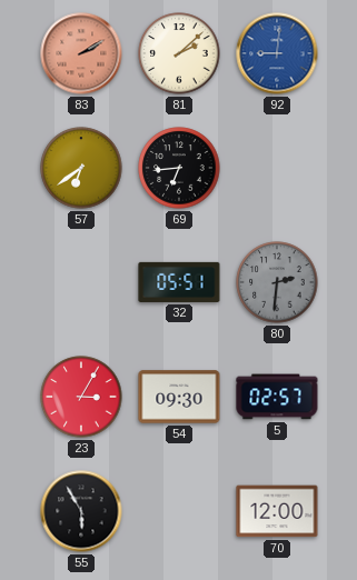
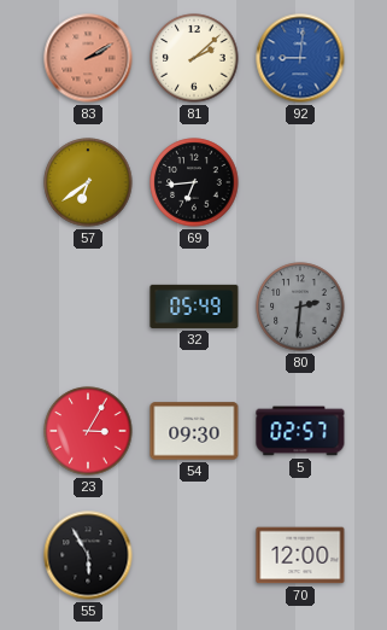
32: 05:51 -> 05:49
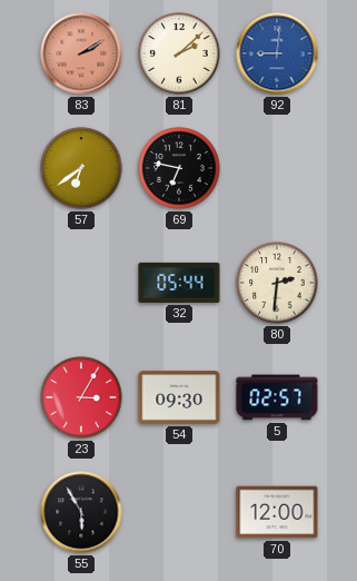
69: 6:44 -> 6:47
32: 05:49 -> 05:44
80 dial: grey -> cream
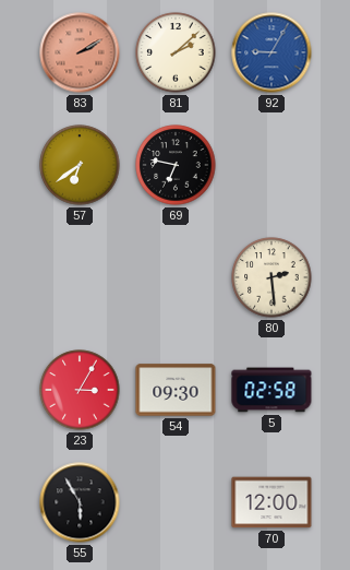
92: 9:01 -> 9:05
32: 05:44 -> none
80: 2:31 -> 2:29
5: 02:57 -> 02:58
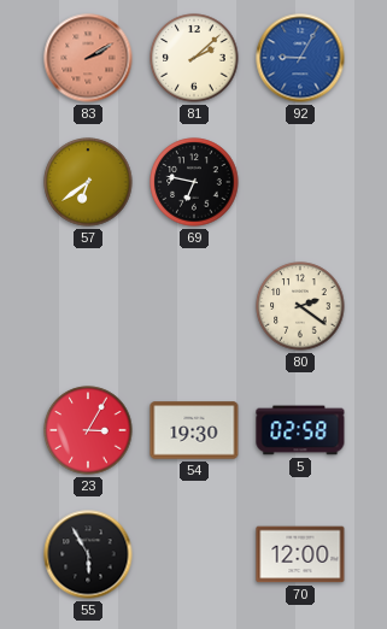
80: 2:29 -> 2:21
54: 09:30 -> 19:30
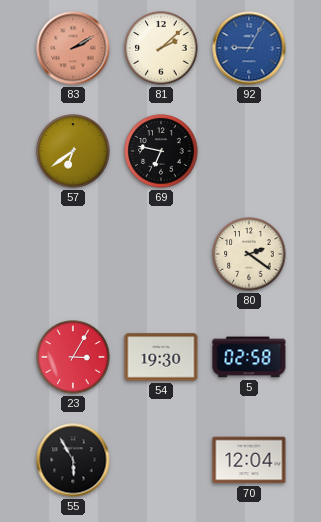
70: 12:00 -> 12:04
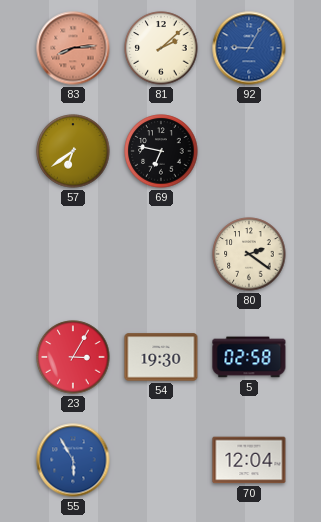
83: 2:10 -> 8:14
55 dial: black -> blue
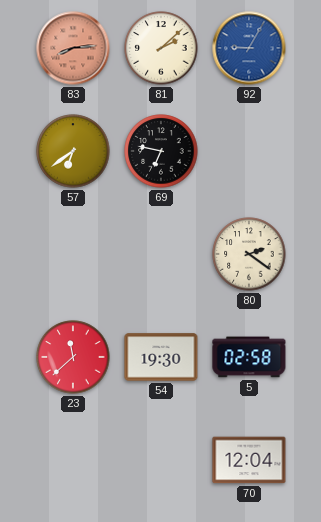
23: 3:05 -> 11:38
55: 5:55 -> none
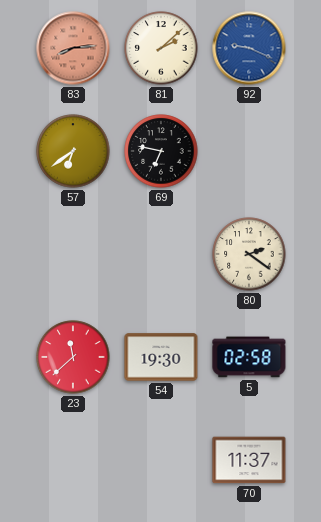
92: 9:05 -> 9:19
70: 12:04 -> 11:37
